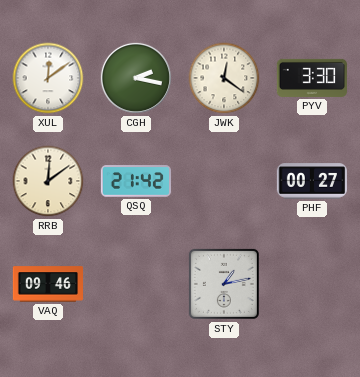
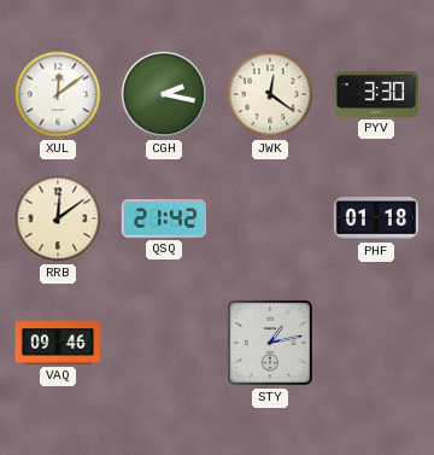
PHF: 00:27 -> 01:18
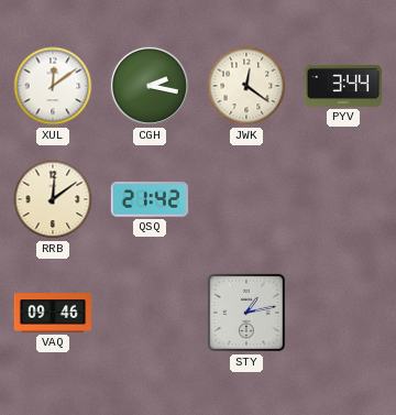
PYV: 3:30 -> 3:44
PHF: 01:18 -> none
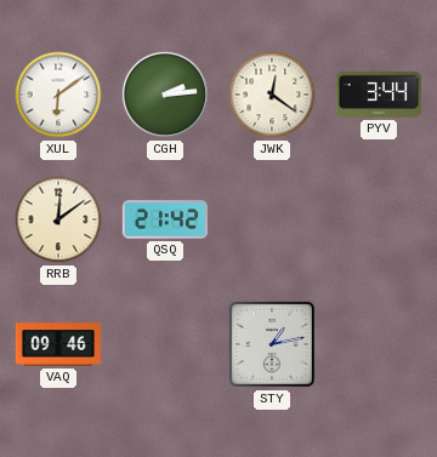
XUL: 12:09 -> 6:09
CGH: 2:17 -> 2:14
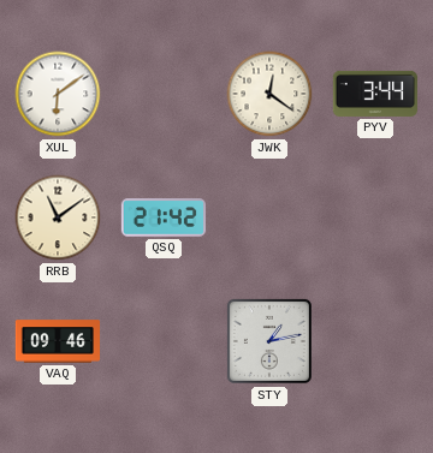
CGH: 2:14 -> none
RRB: 12:09 -> 11:09
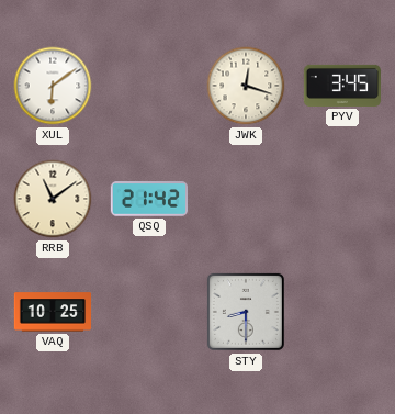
JWK: 12:21 -> 12:18
PYV: 3:44 -> 3:45
VAQ: 09:46 -> 10:25
STY: 1:13 -> 8:30
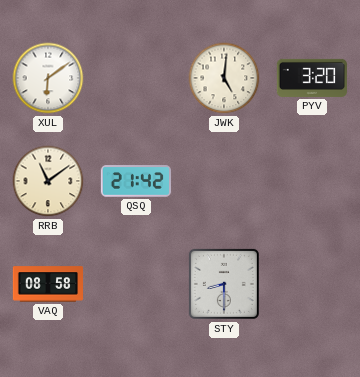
JWK: 12:18 -> 5:01
PYV: 3:45 -> 3:20
VAQ: 10:25 -> 08:58
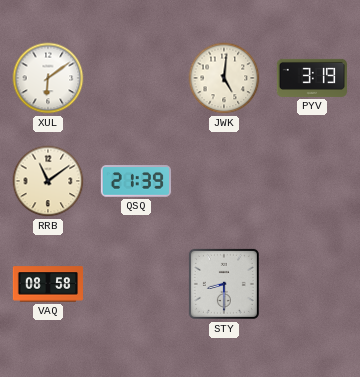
PYV: 3:20 -> 3:19
QSQ: 21:42 -> 21:39
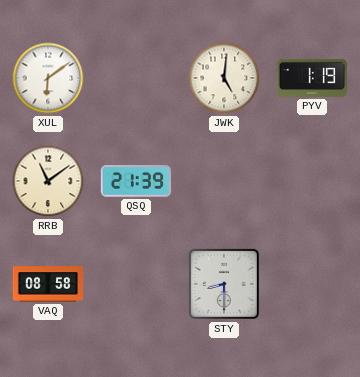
PYV: 3:19 -> 1:19
